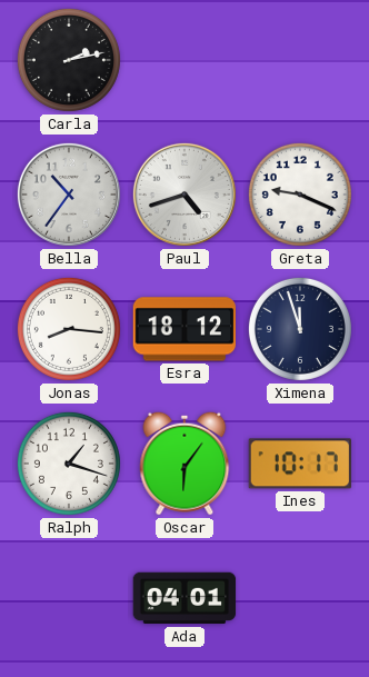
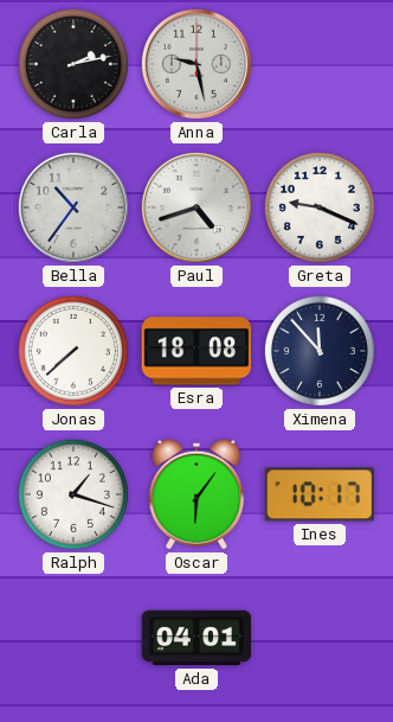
Anna: none -> 9:28
Jonas: 8:16 -> 7:38
Esra: 18:12 -> 18:08
Ximena: 11:57 -> 11:53
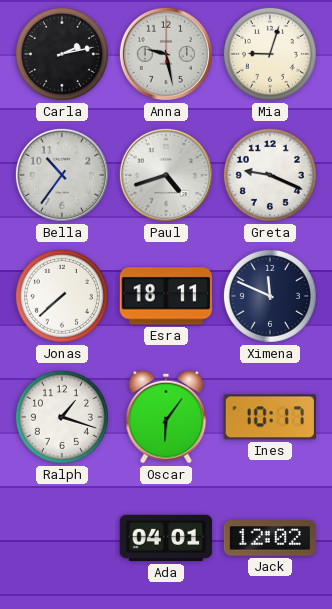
Mia: none -> 9:03
Esra: 18:08 -> 18:11
Ximena: 11:53 -> 11:49
Jack: none -> 12:02
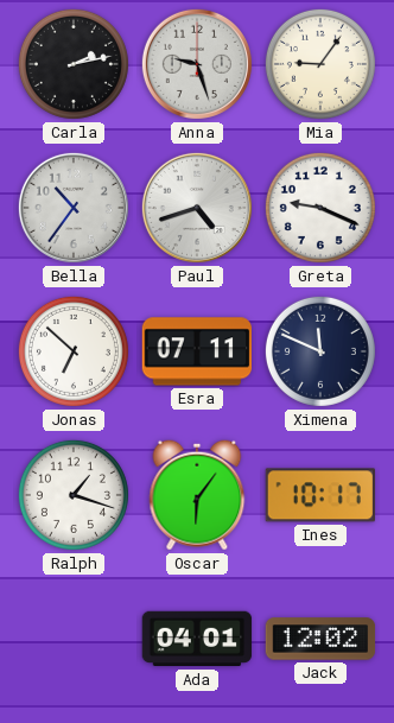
Anna: 9:28 -> 9:27
Mia: 9:03 -> 9:06
Jonas: 7:38 -> 6:52
Esra: 18:11 -> 07:11
